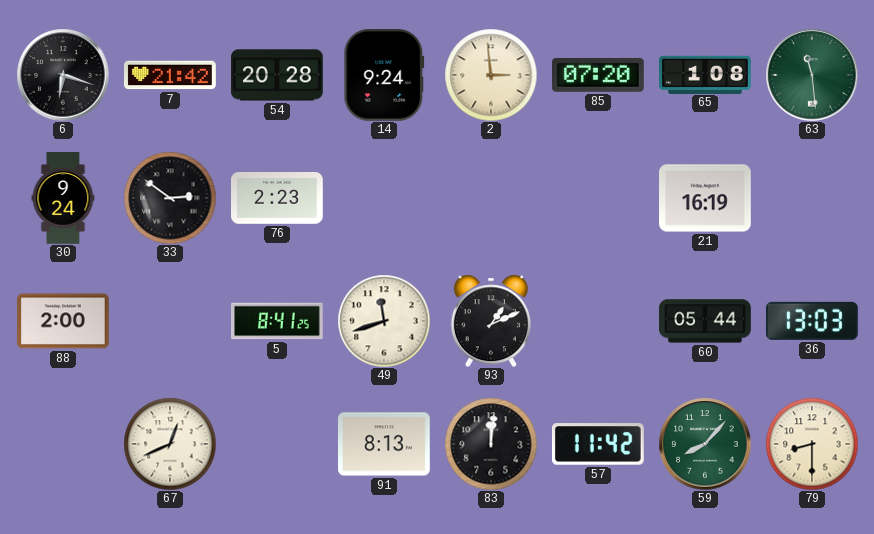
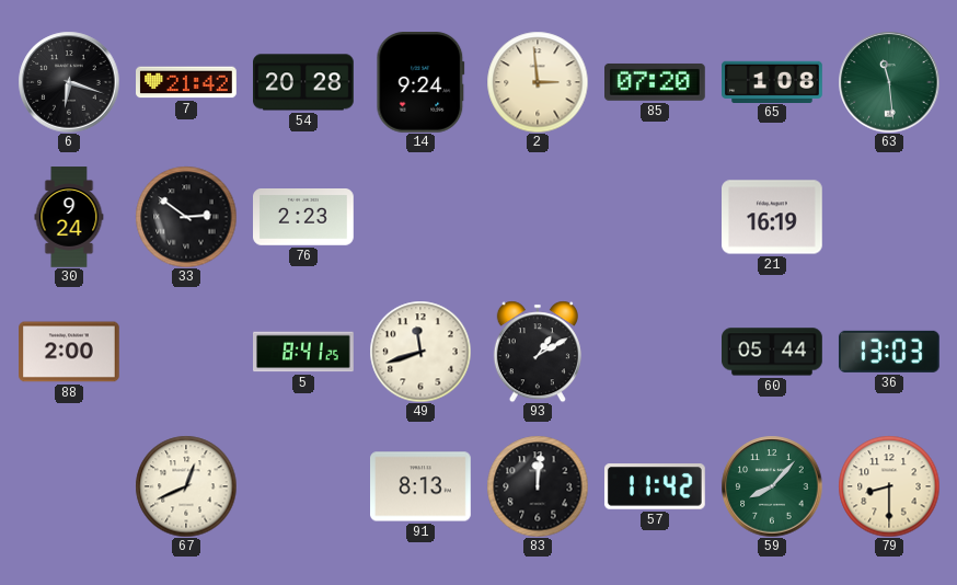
93: 1:11 -> 1:10
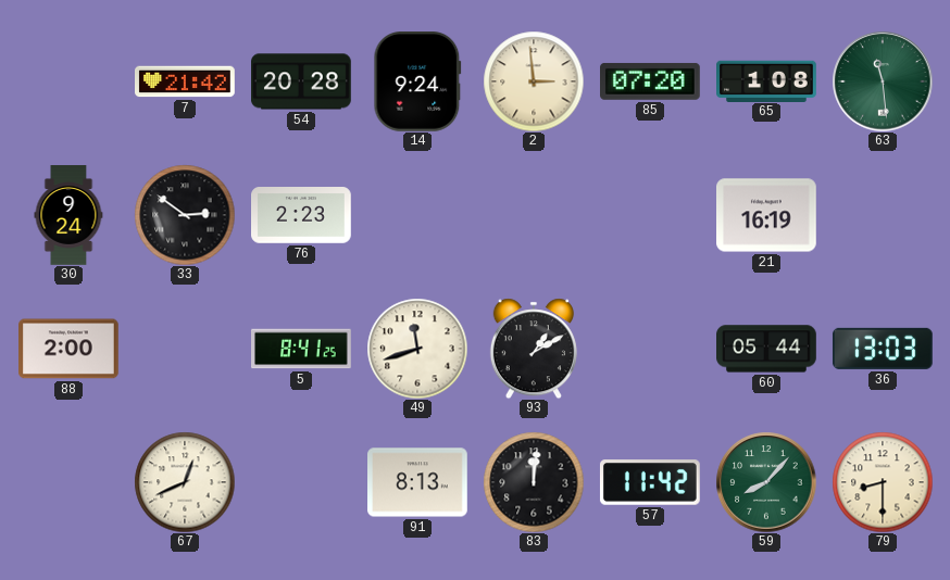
6: 6:18 -> none
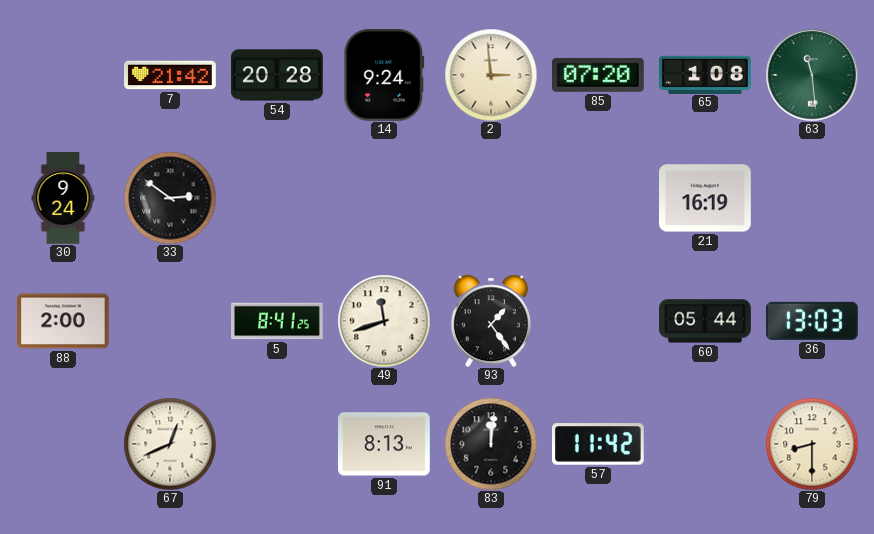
76: 2:23 -> none
93: 1:10 -> 1:24
59: 8:07 -> none
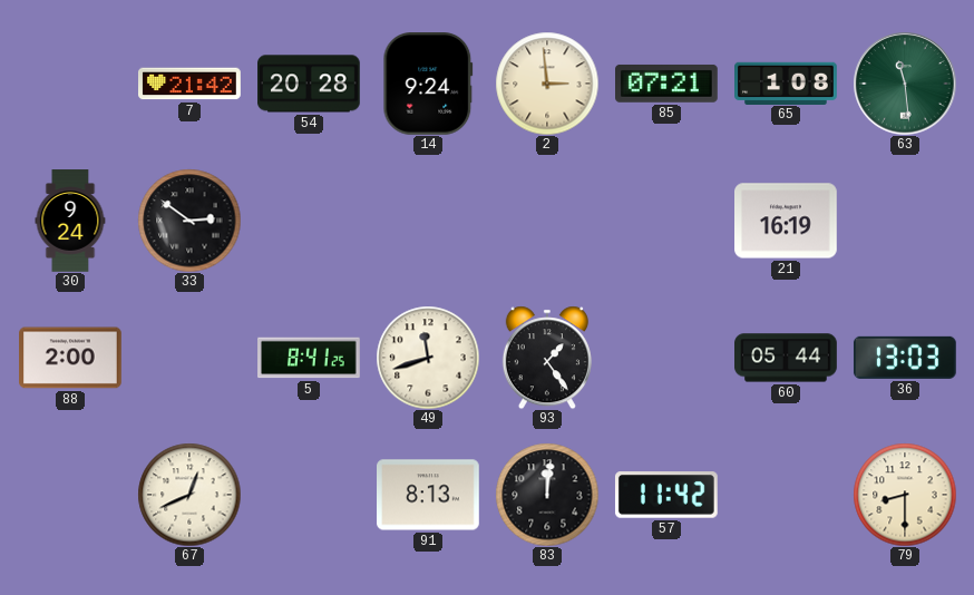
85: 07:20 -> 07:21
